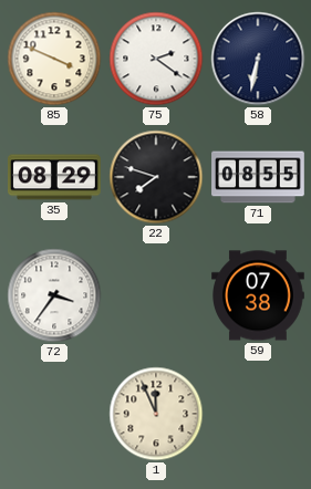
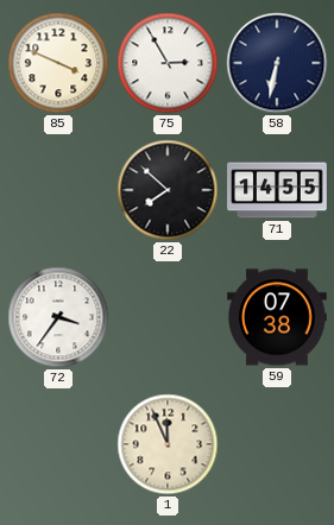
75: 2:21 -> 2:55
35: 08:29 -> none
22: 7:48 -> 7:52
71: 08:55 -> 14:55
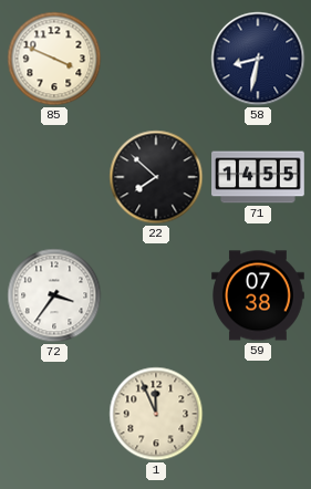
75: 2:55 -> none
58: 6:32 -> 8:32
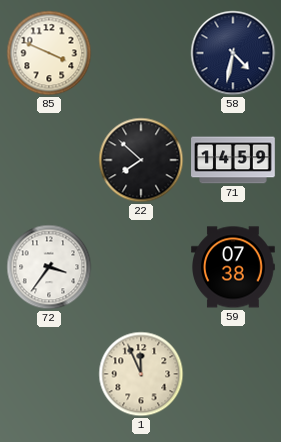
58: 8:32 -> 4:32
71: 14:55 -> 14:59
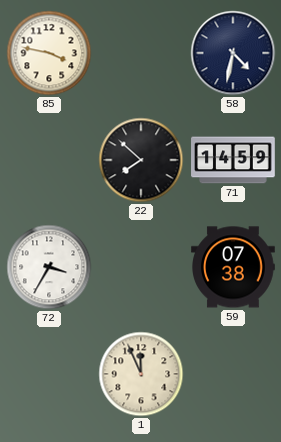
85: 3:49 -> 3:47
72: 3:36 -> 3:35
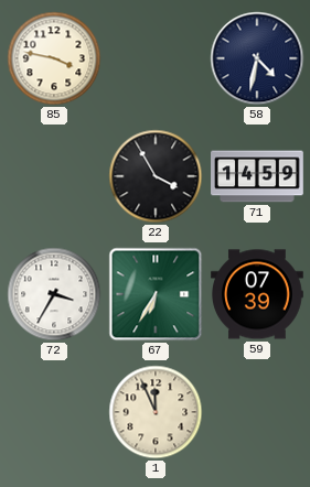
22: 7:52 -> 3:55
67: none -> 6:35
59: 07:38 -> 07:39
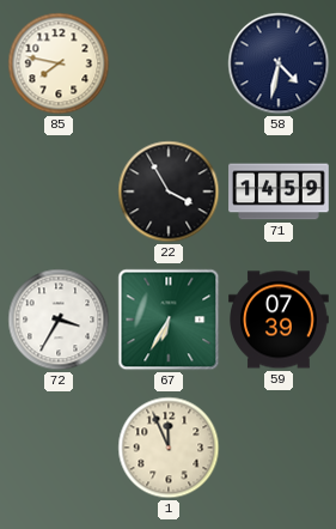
85: 3:47 -> 7:47
